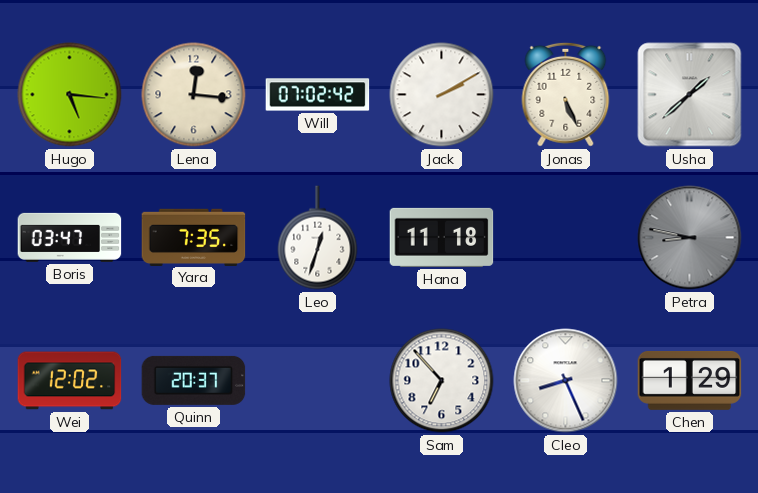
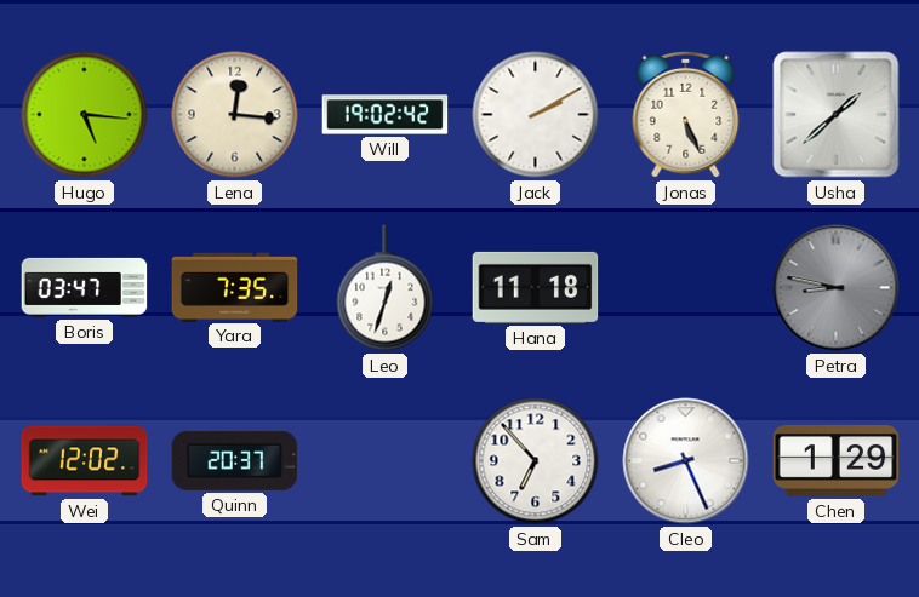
Will: 07:02 -> 19:02
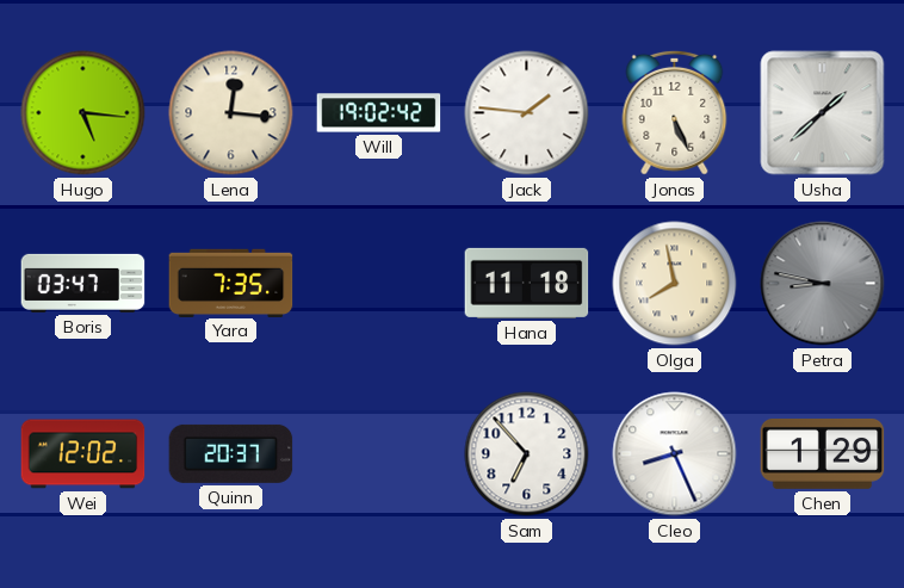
Jack: 2:10 -> 1:46
Leo: 12:33 -> none
Olga: none -> 7:58
